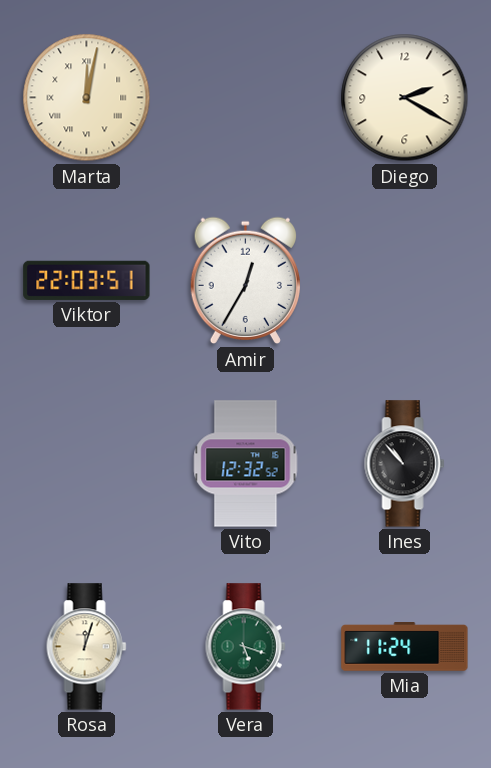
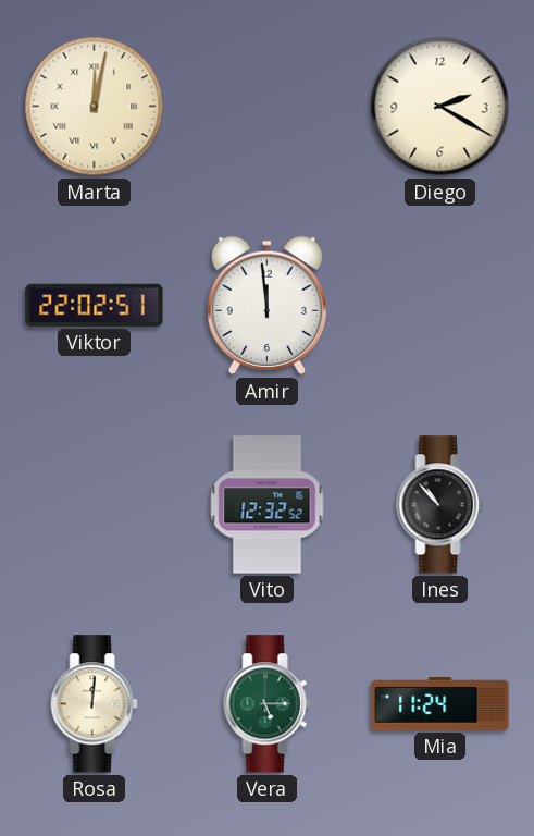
Viktor: 22:03 -> 22:02
Amir: 12:35 -> 11:59
Rosa: 12:03 -> 12:01
Vera: 5:18 -> 5:15
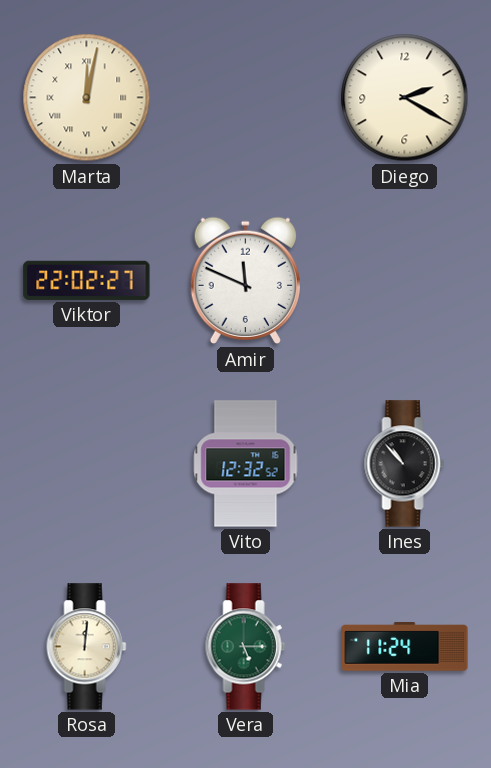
Viktor: 22:02:51 -> 22:02:27
Amir: 11:59 -> 11:49
